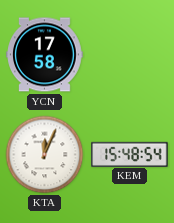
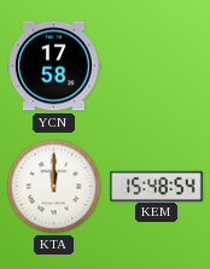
KTA: 12:04 -> 12:00
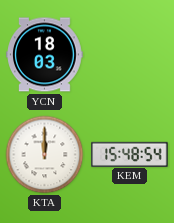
YCN: 17:58 -> 18:03
